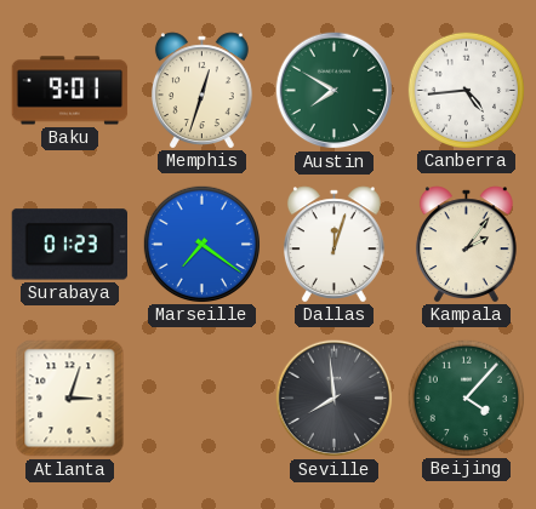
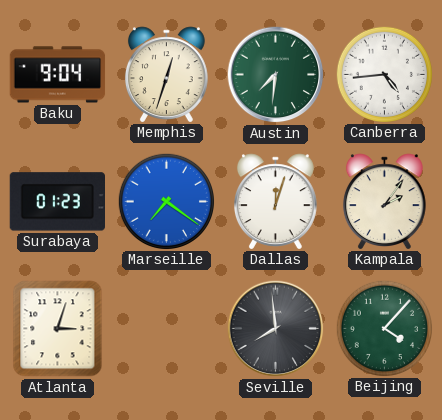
Baku: 9:01 -> 9:04
Austin: 7:50 -> 7:31
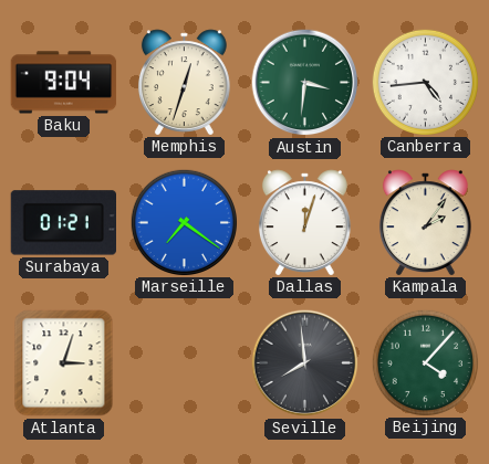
Austin: 7:31 -> 3:31
Surabaya: 01:23 -> 01:21
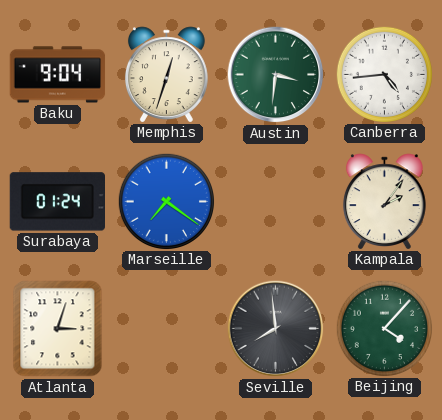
Surabaya: 01:21 -> 01:24
Dallas: 12:03 -> none
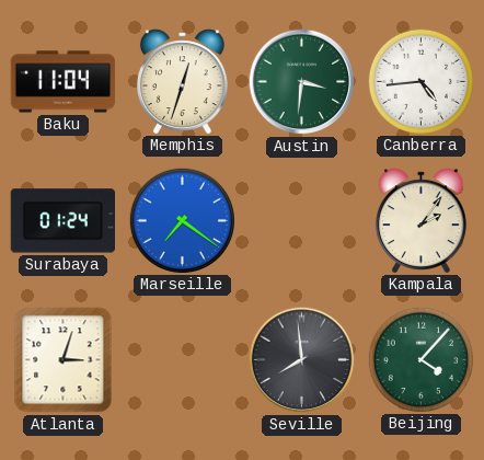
Baku: 9:04 -> 11:04
